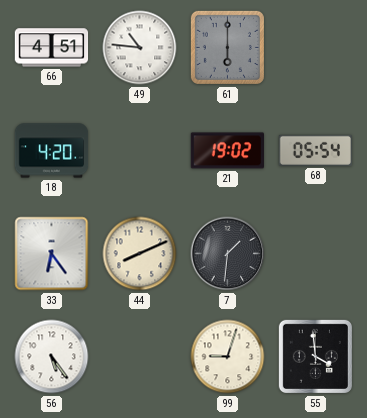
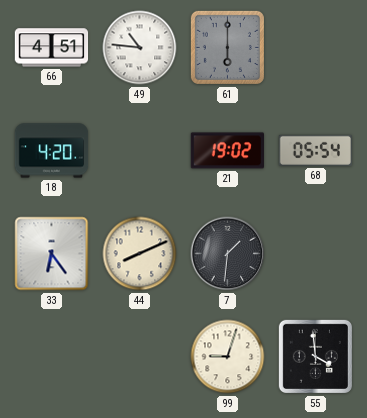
56: 5:24 -> none
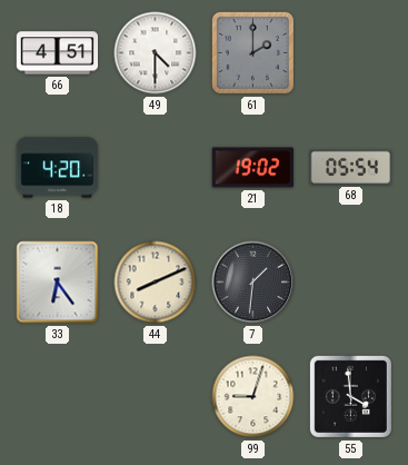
49: 10:46 -> 4:30
61: 6:00 -> 2:00
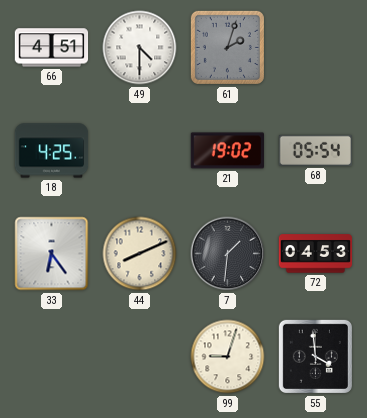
61: 2:00 -> 2:03
18: 4:20 -> 4:25
72: none -> 04:53
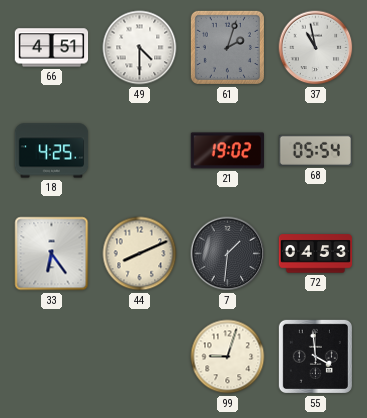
37: none -> 10:58
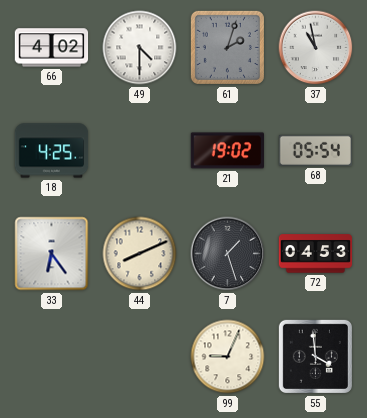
66: 4:51 -> 4:02
7: 1:31 -> 1:27
99: 9:03 -> 9:04
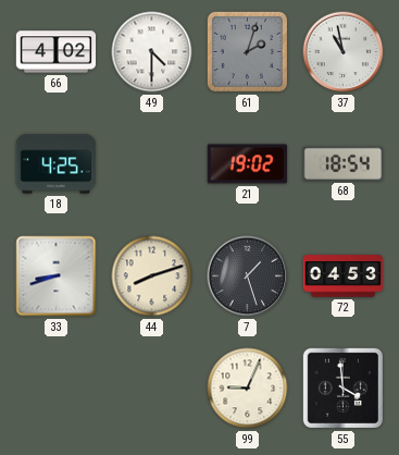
68: 05:54 -> 18:54
33: 6:24 -> 8:42
44: 8:11 -> 8:12
